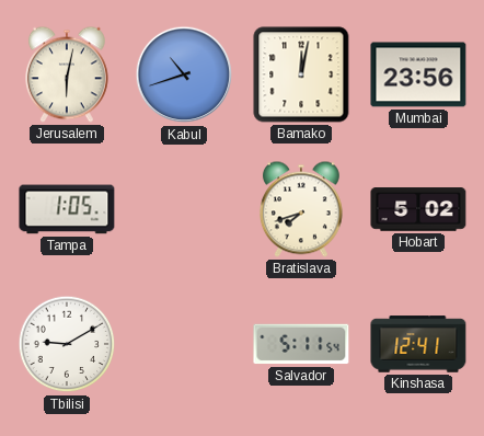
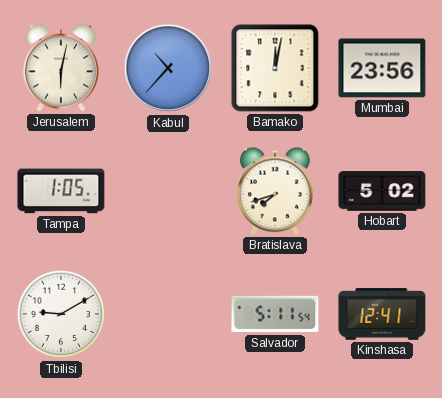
Kabul: 10:42 -> 10:37
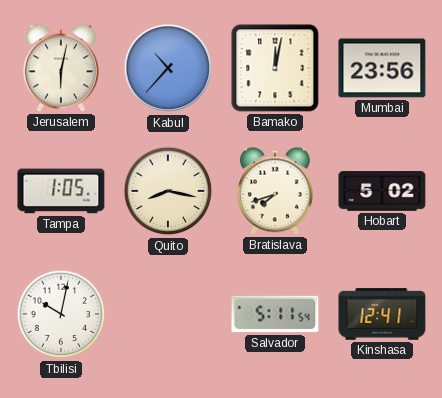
Quito: none -> 8:17
Tbilisi: 9:10 -> 10:02
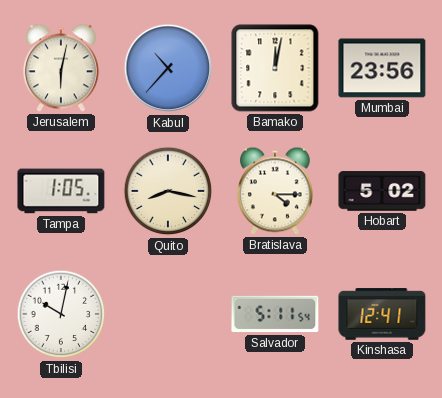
Bratislava: 7:42 -> 4:15
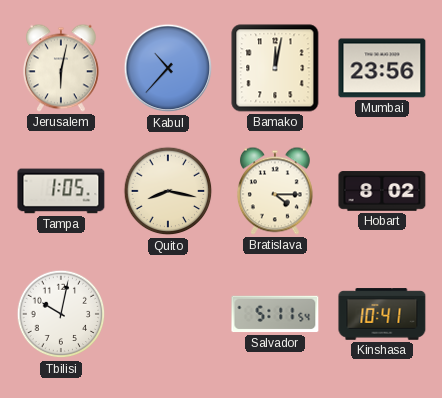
Hobart: 5:02 -> 8:02
Kinshasa: 12:41 -> 10:41
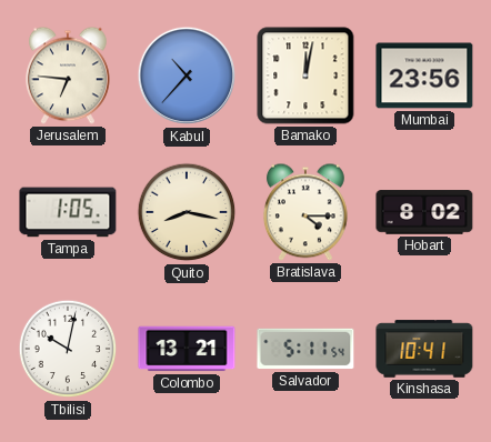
Jerusalem: 6:02 -> 6:46
Colombo: none -> 13:21
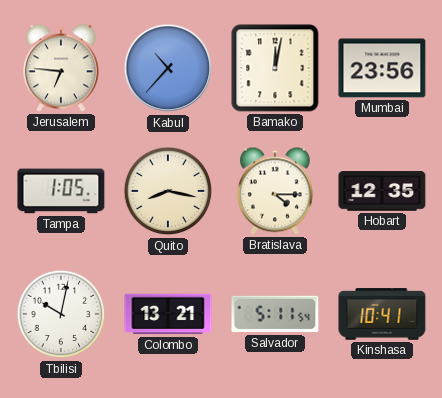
Hobart: 8:02 -> 12:35
